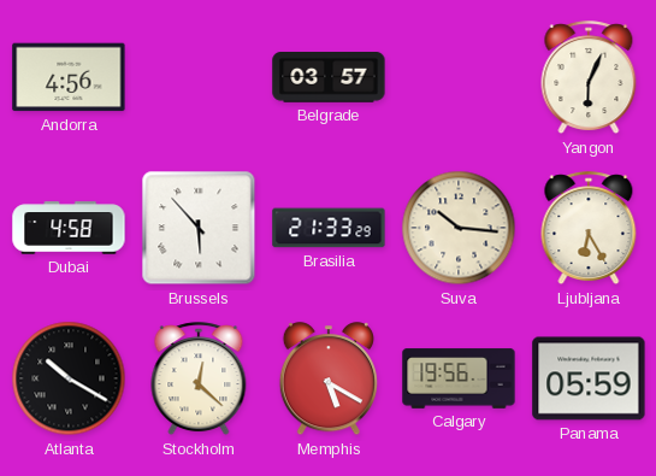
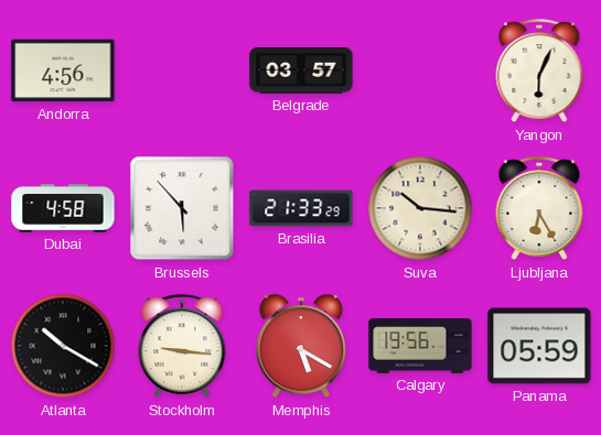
Stockholm: 12:22 -> 9:16
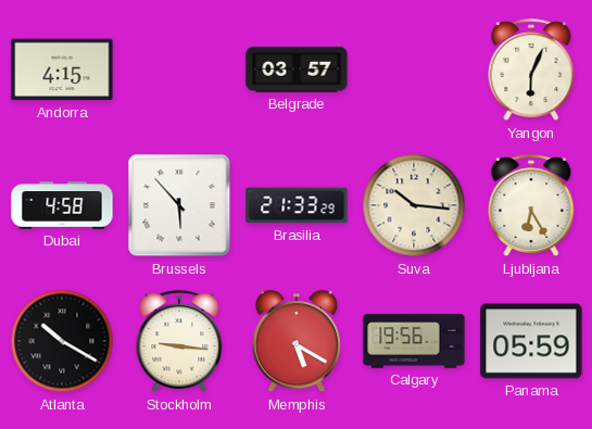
Andorra: 4:56 -> 4:15
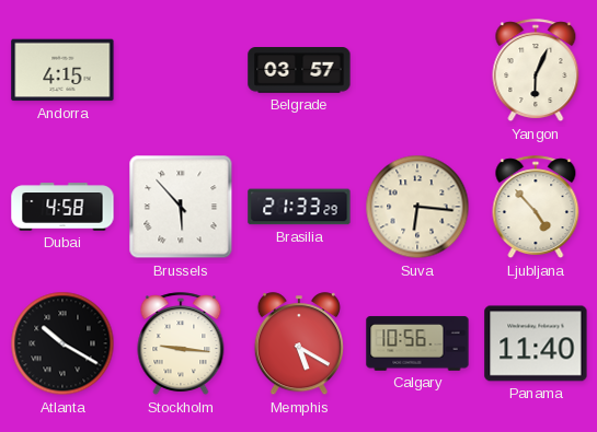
Suva: 10:16 -> 6:16
Ljubljana: 6:25 -> 4:53
Calgary: 19:56 -> 10:56
Panama: 05:59 -> 11:40
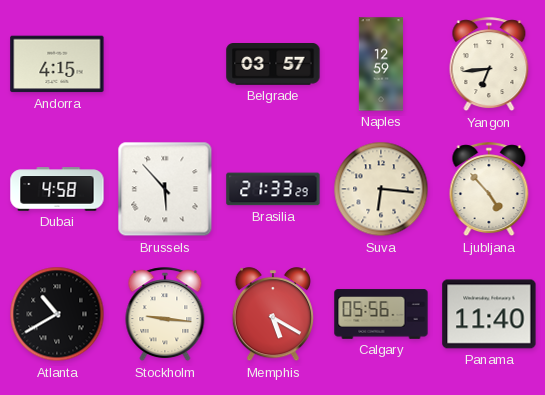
Naples: none -> 12:59
Yangon: 6:04 -> 6:44
Atlanta: 10:20 -> 10:40
Calgary: 10:56 -> 05:56
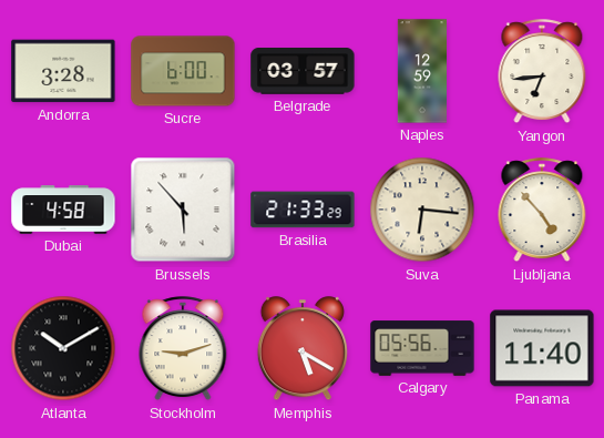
Andorra: 4:15 -> 3:28
Sucre: none -> 6:00
Atlanta: 10:40 -> 10:10
Stockholm: 9:16 -> 9:12
